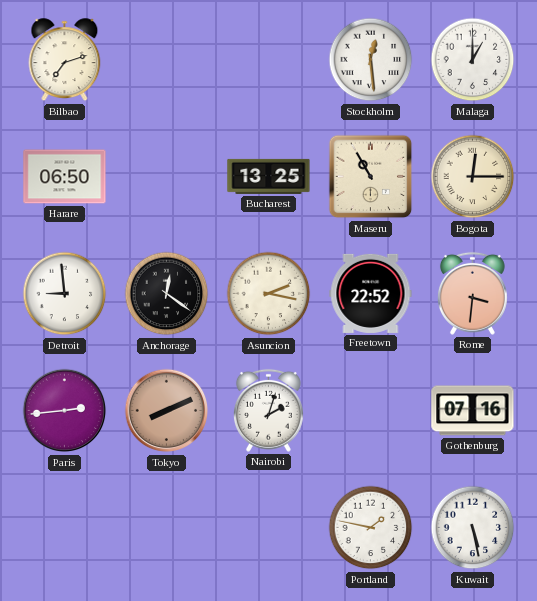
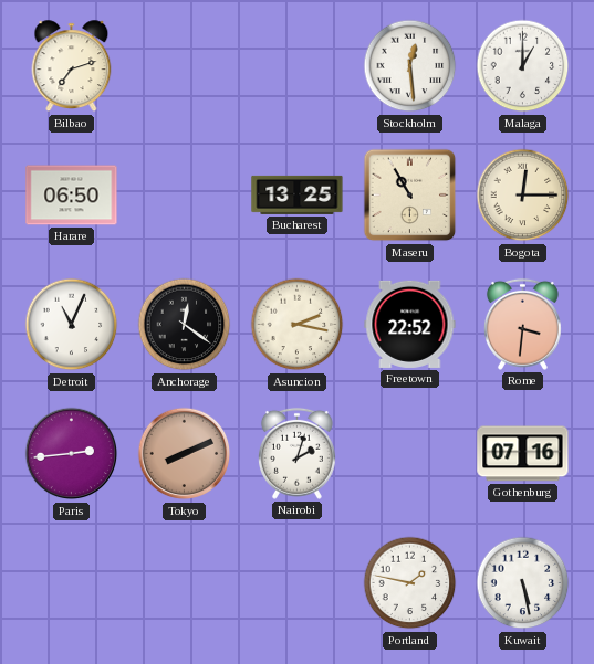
Detroit: 8:59 -> 11:04
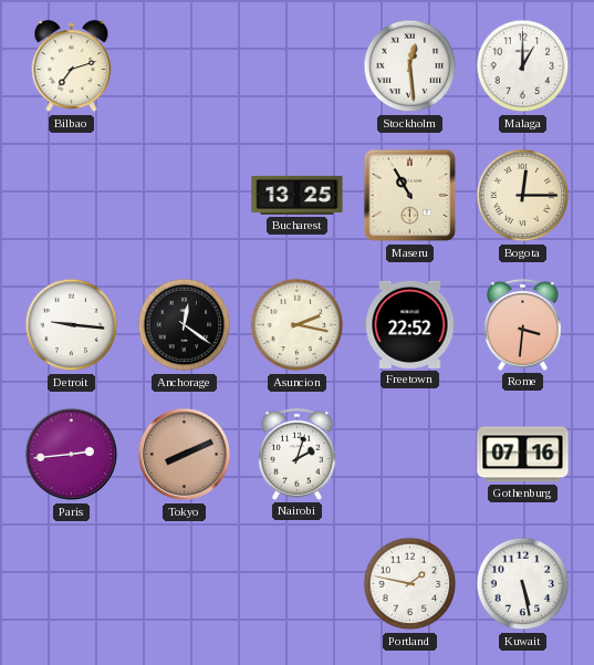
Harare: 06:50 -> none
Detroit: 11:04 -> 9:16
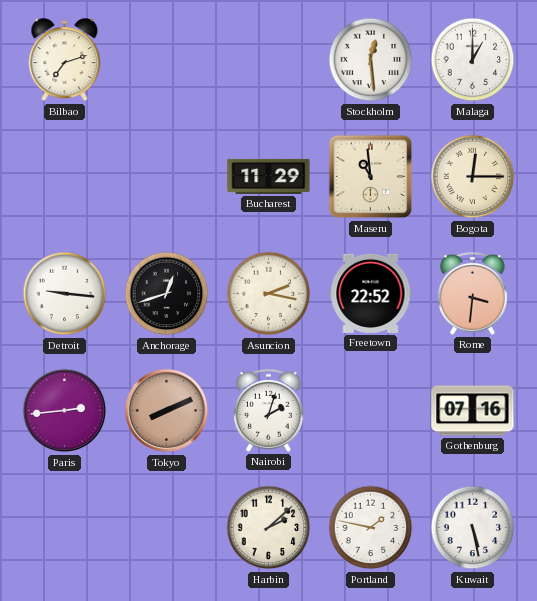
Bucharest: 13:25 -> 11:29
Maseru: 10:55 -> 10:59
Anchorage: 12:21 -> 12:42
Harbin: none -> 2:08
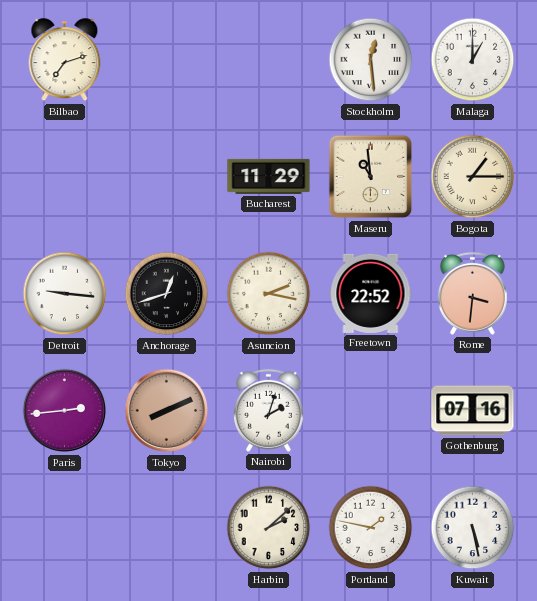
Bogota: 12:15 -> 1:15
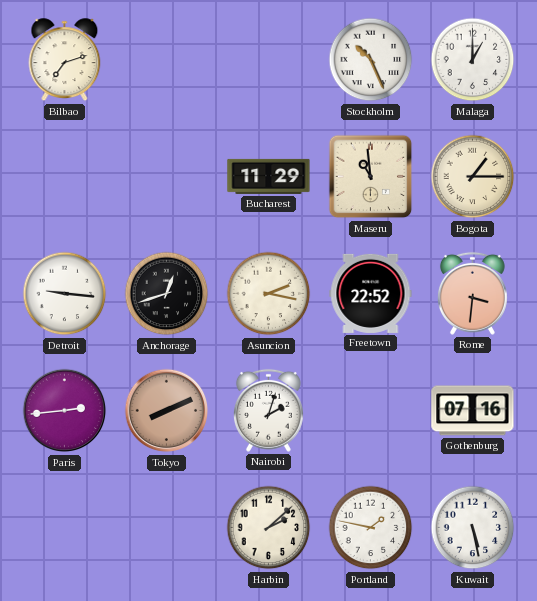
Stockholm: 12:29 -> 10:26
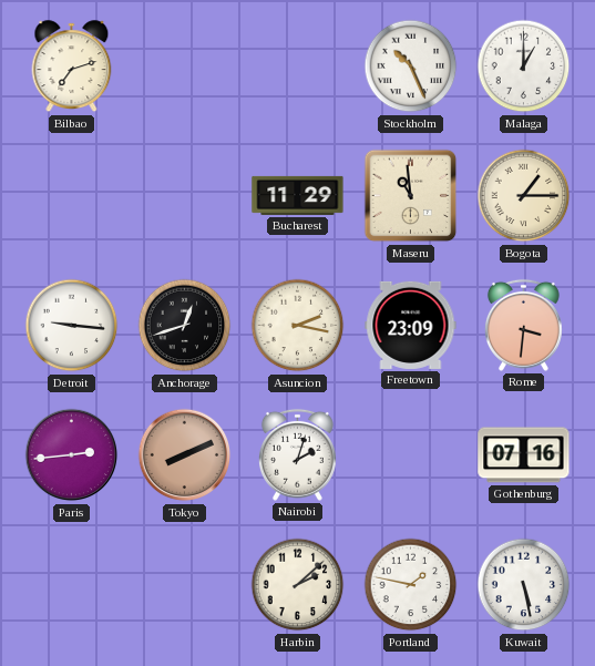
Freetown: 22:52 -> 23:09
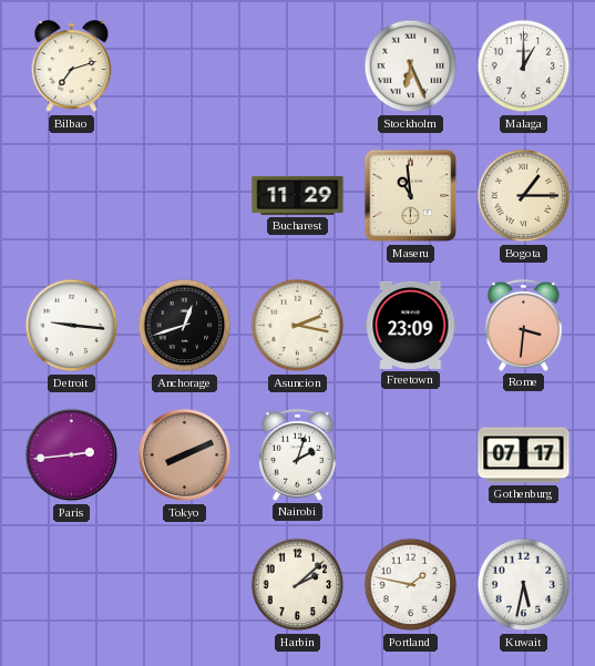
Stockholm: 10:26 -> 6:26
Gothenburg: 07:16 -> 07:17
Kuwait: 5:28 -> 5:32
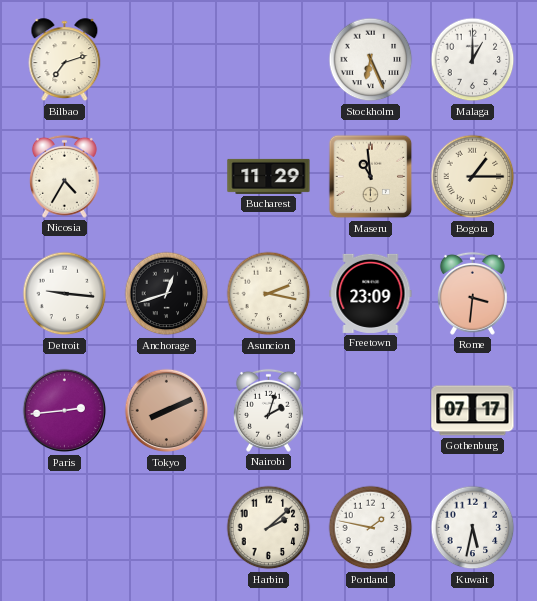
Nicosia: none -> 4:35
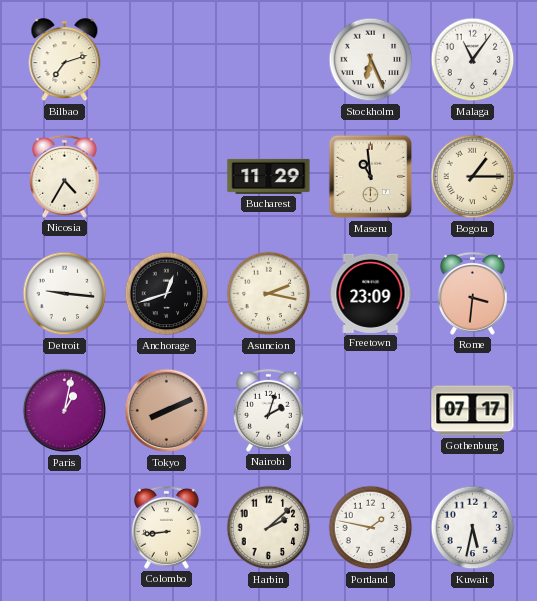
Malaga: 1:00 -> 11:06
Paris: 2:44 -> 1:02
Colombo: none -> 8:44
